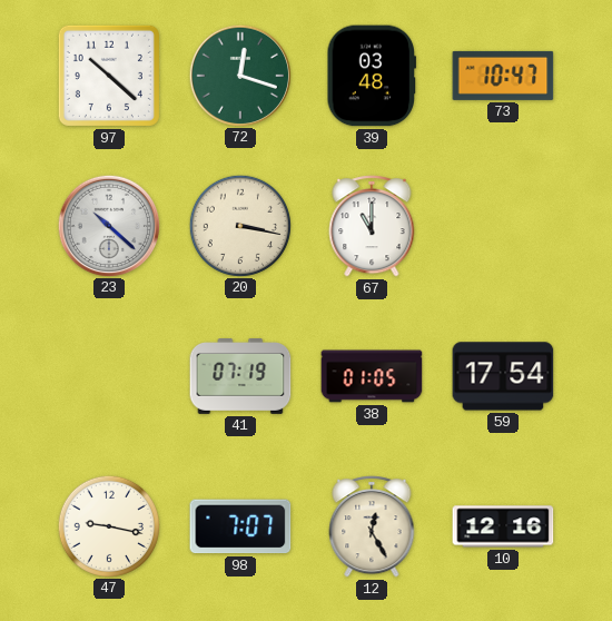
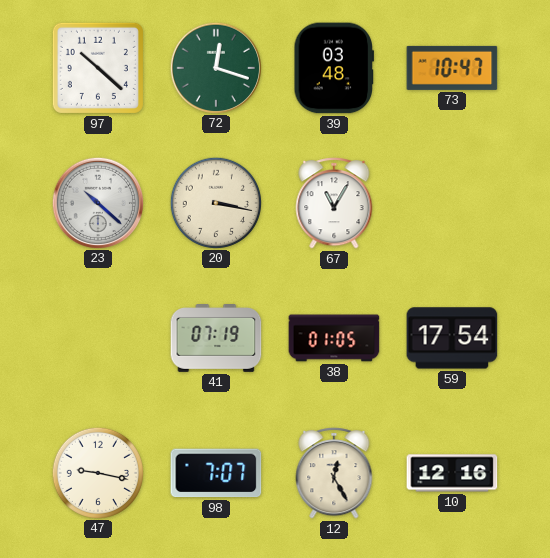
67: 11:00 -> 11:05
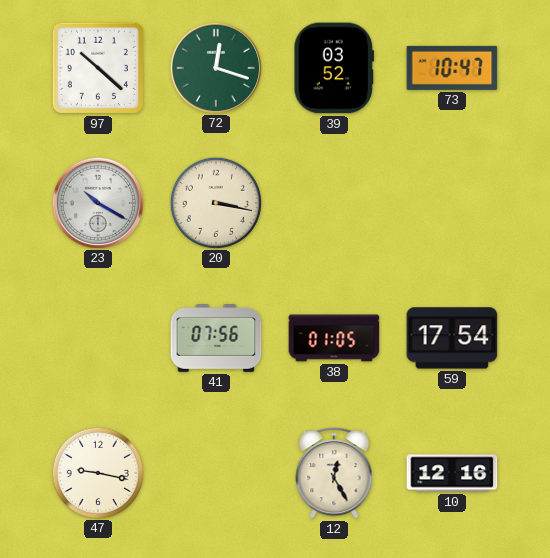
39: 03:48 -> 03:52
23: 10:22 -> 10:20
67: 11:05 -> none
41: 07:19 -> 07:56
98: 7:07 -> none
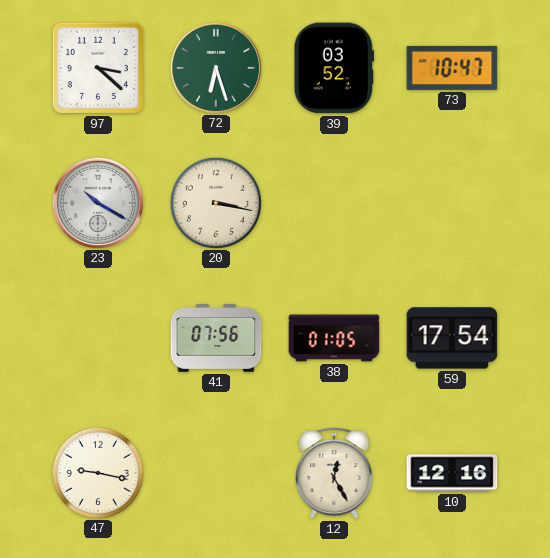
97: 10:22 -> 3:22
72: 12:18 -> 6:27
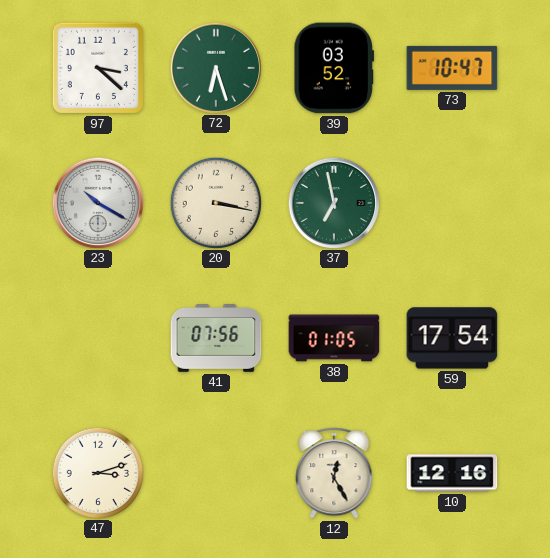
37: none -> 6:58
47: 9:17 -> 3:12
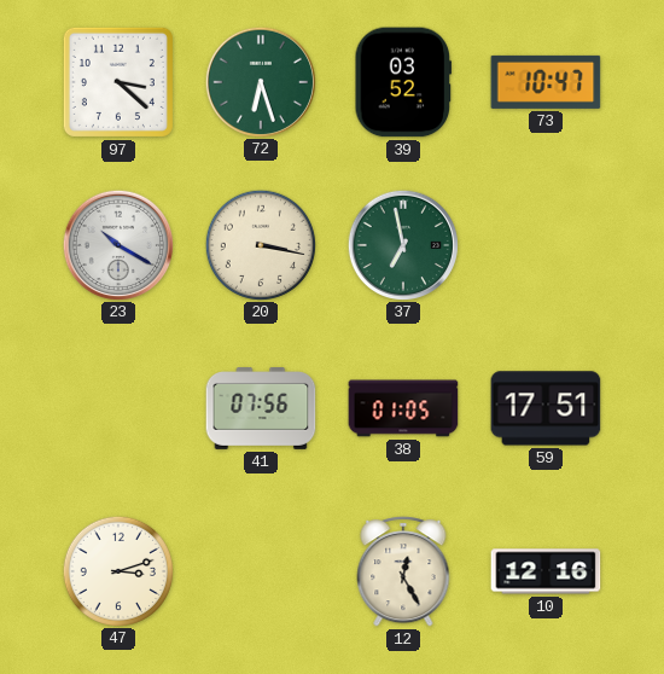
59: 17:54 -> 17:51
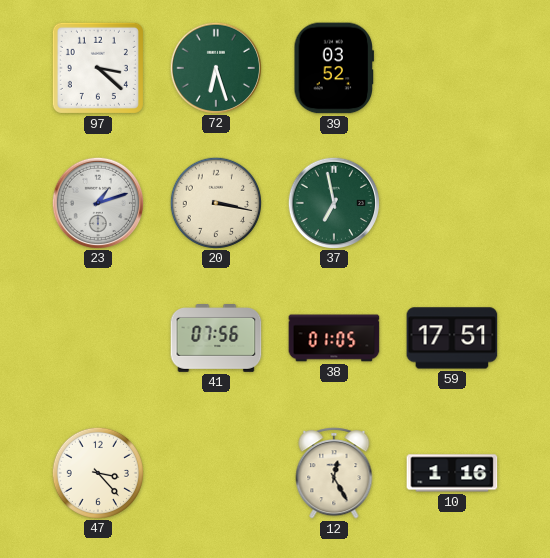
73: 10:47 -> none
23: 10:20 -> 1:12
47: 3:12 -> 3:23
10: 12:16 -> 1:16
